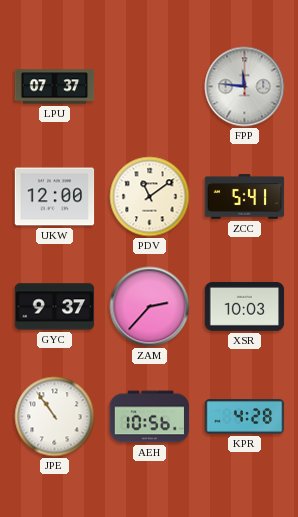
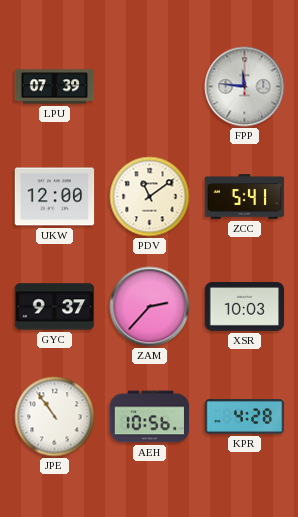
LPU: 07:37 -> 07:39
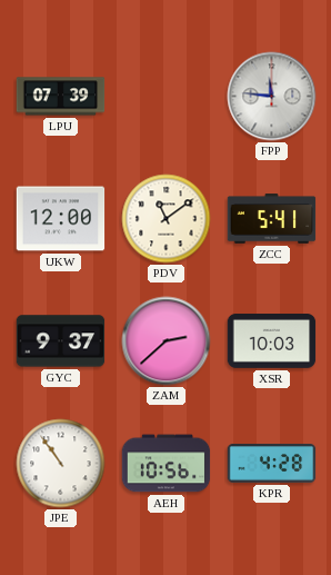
ZAM: 2:37 -> 2:38
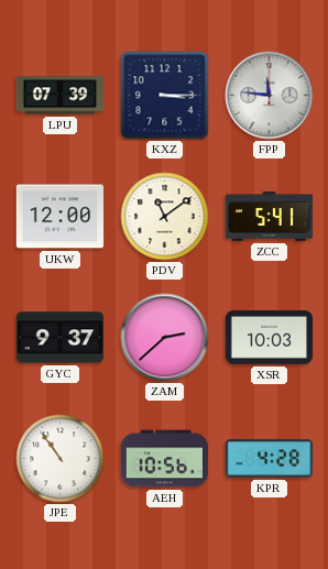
KXZ: none -> 3:15
